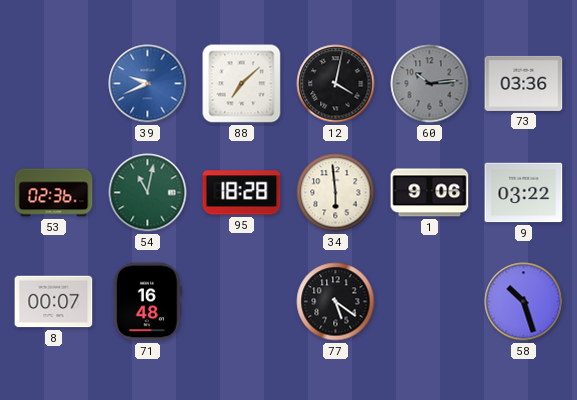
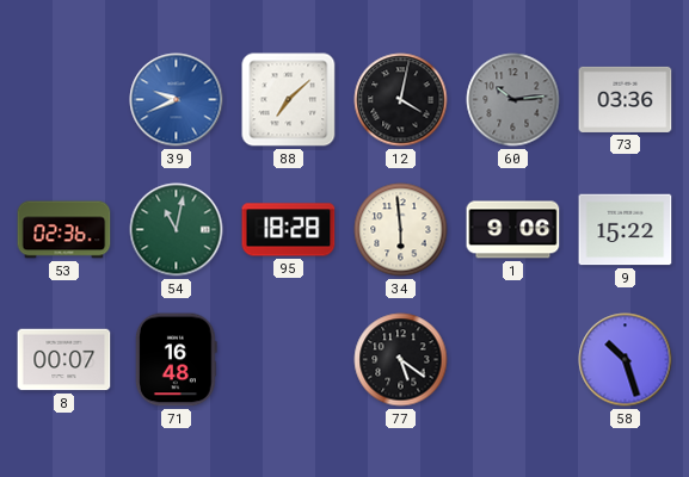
9: 03:22 -> 15:22
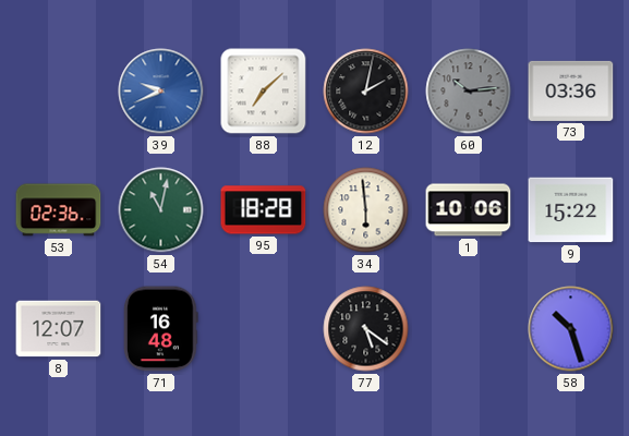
12: 4:02 -> 2:02
1: 9:06 -> 10:06
8: 00:07 -> 12:07
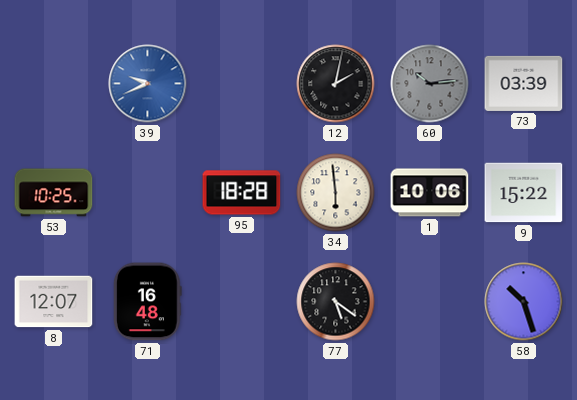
88: 7:08 -> none
73: 03:36 -> 03:39
53: 02:36 -> 10:25
54: 11:02 -> none
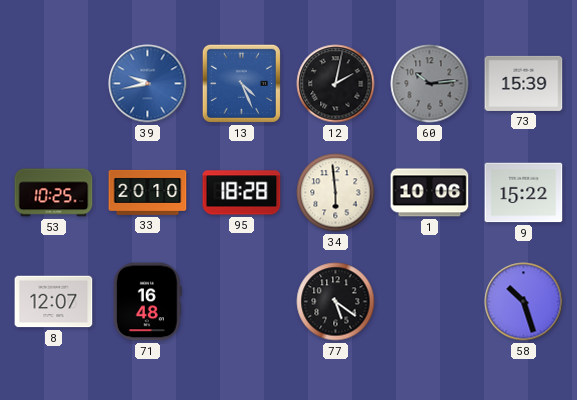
39: 9:41 -> 9:43
13: none -> 4:26
73: 03:39 -> 15:39
33: none -> 20:10
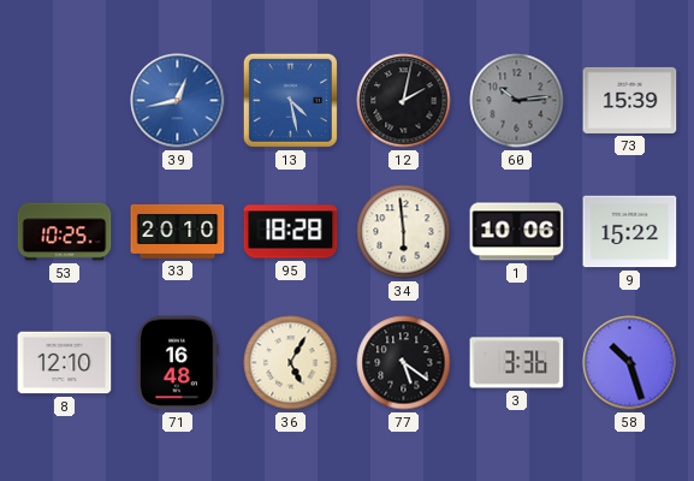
39: 9:43 -> 12:43
13: 4:26 -> 4:28
8: 12:07 -> 12:10
36: none -> 5:05
3: none -> 3:36
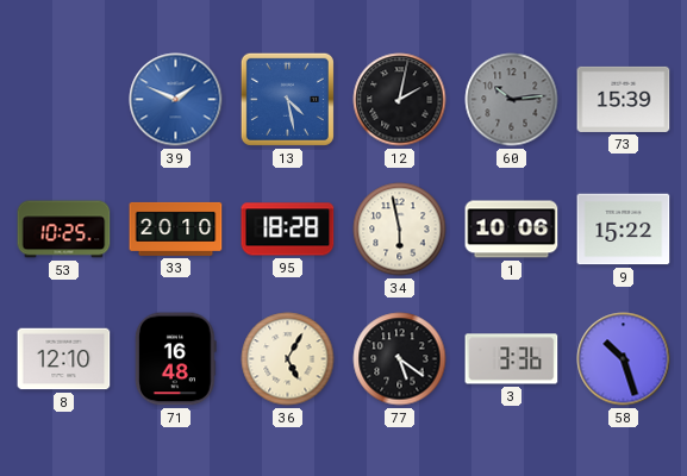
39: 12:43 -> 1:49
34: 5:59 -> 5:58
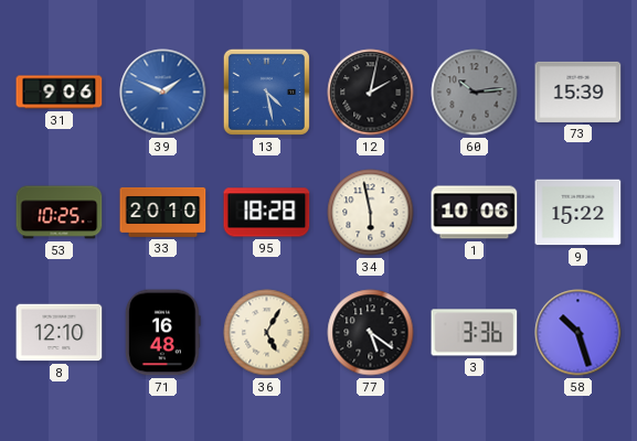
31: none -> 9:06
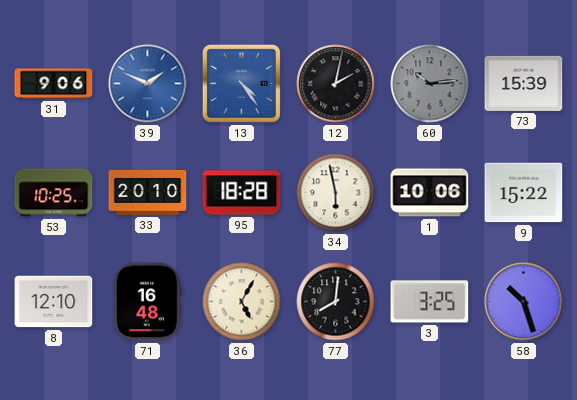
13: 4:28 -> 4:24
77: 5:21 -> 8:01
3: 3:36 -> 3:25
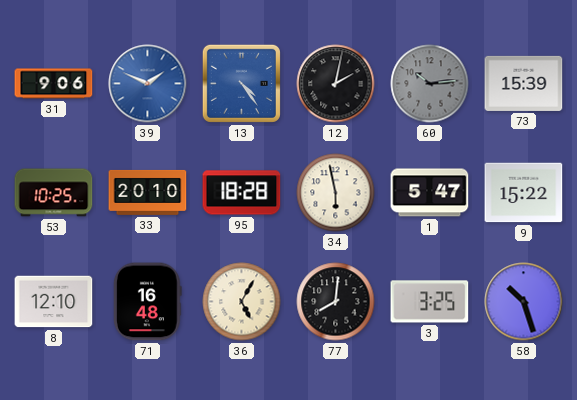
1: 10:06 -> 5:47
